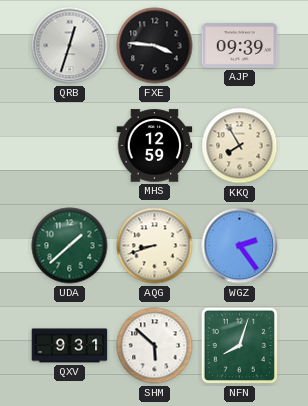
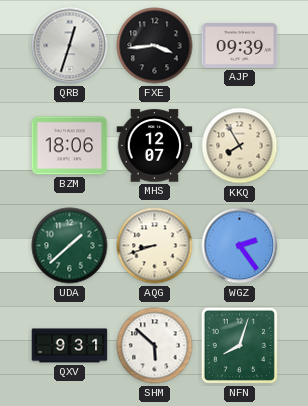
FXE: 3:46 -> 3:44
BZM: none -> 18:06
MHS: 12:59 -> 12:07
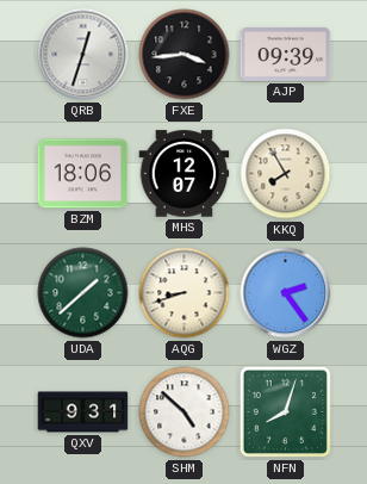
SHM: 5:52 -> 4:52
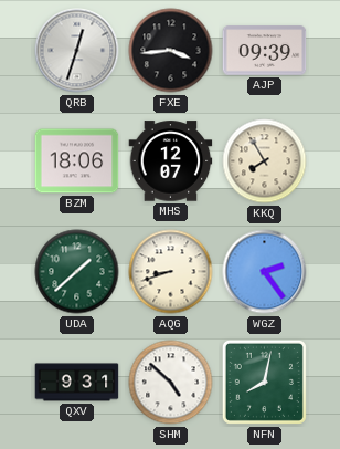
NFN: 8:03 -> 8:02
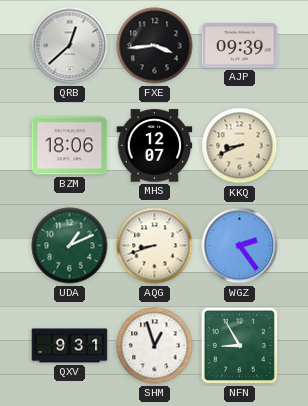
QRB: 12:33 -> 12:38
KKQ: 7:55 -> 8:41
UDA: 1:38 -> 1:11
SHM: 4:52 -> 12:57
NFN: 8:02 -> 8:55
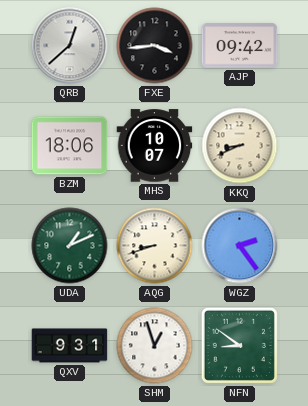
AJP: 09:39 -> 09:42
MHS: 12:07 -> 10:07
NFN: 8:55 -> 8:51
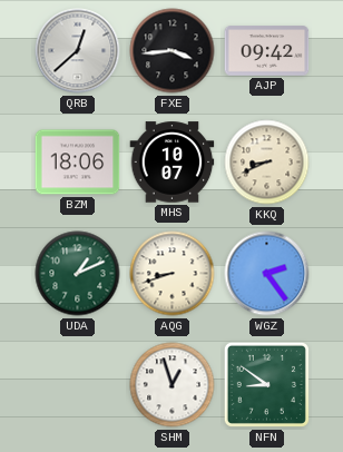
QXV: 9:31 -> none
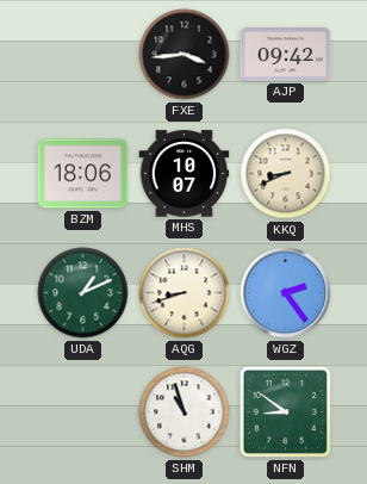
QRB: 12:38 -> none
SHM: 12:57 -> 10:57
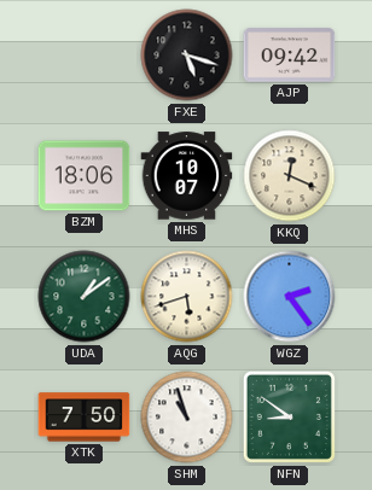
FXE: 3:44 -> 5:18
KKQ: 8:41 -> 12:19
UDA: 1:11 -> 1:09
AQG: 8:42 -> 5:42
XTK: none -> 7:50
